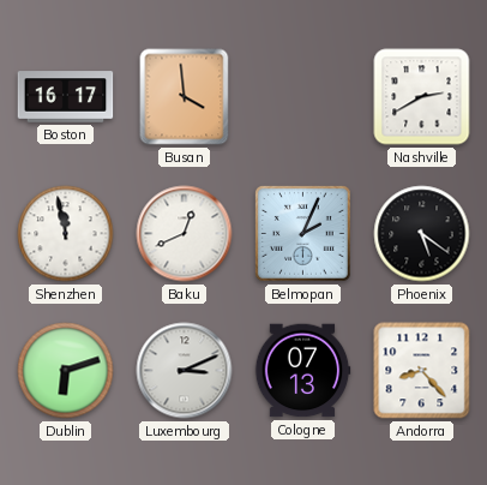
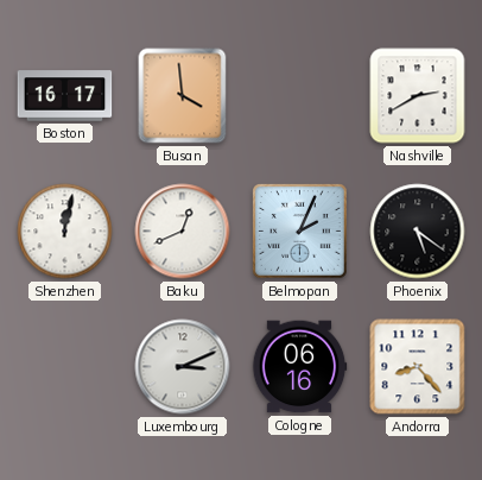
Shenzhen: 11:58 -> 12:02
Dublin: 6:12 -> none
Cologne: 07:13 -> 06:16
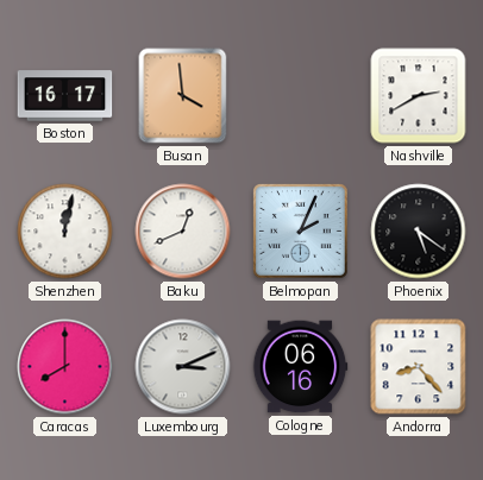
Caracas: none -> 8:00
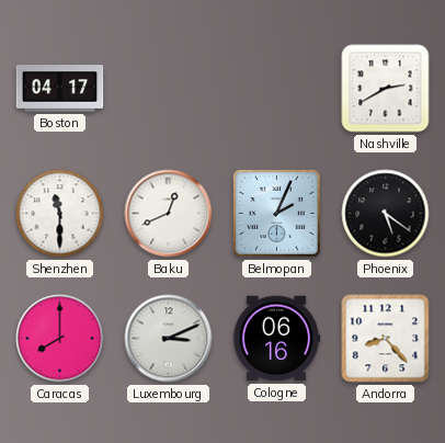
Boston: 16:17 -> 04:17
Busan: 3:59 -> none
Shenzhen: 12:02 -> 11:30
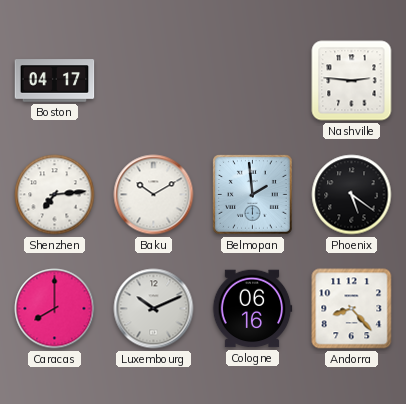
Nashville: 2:40 -> 2:46
Shenzhen: 11:30 -> 7:14
Baku: 12:41 -> 10:10
Belmopan: 2:04 -> 1:59
Luxembourg: 3:11 -> 10:11
